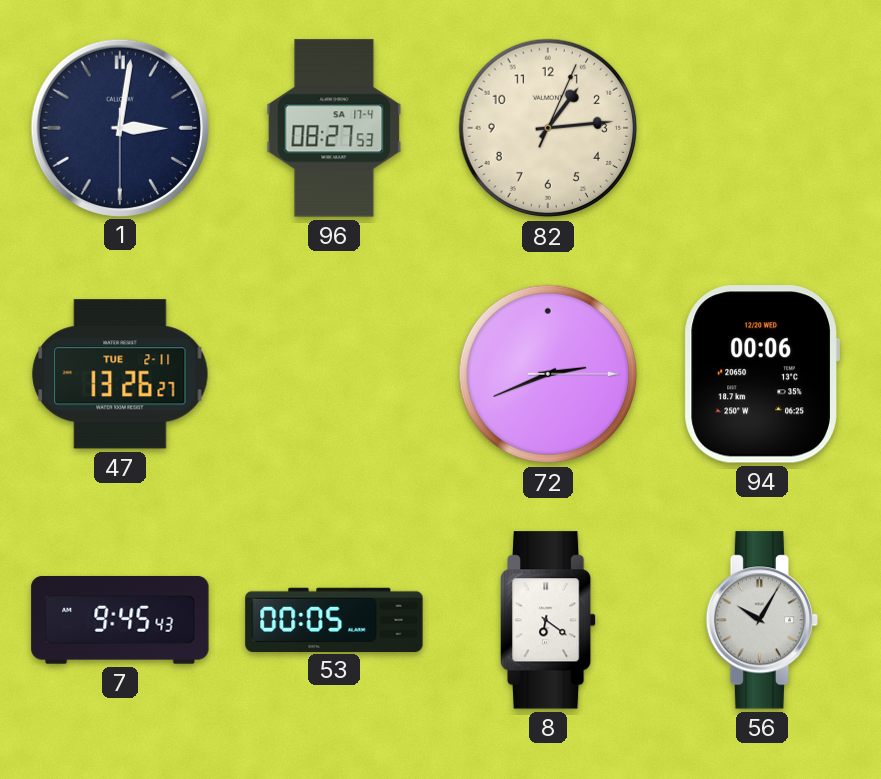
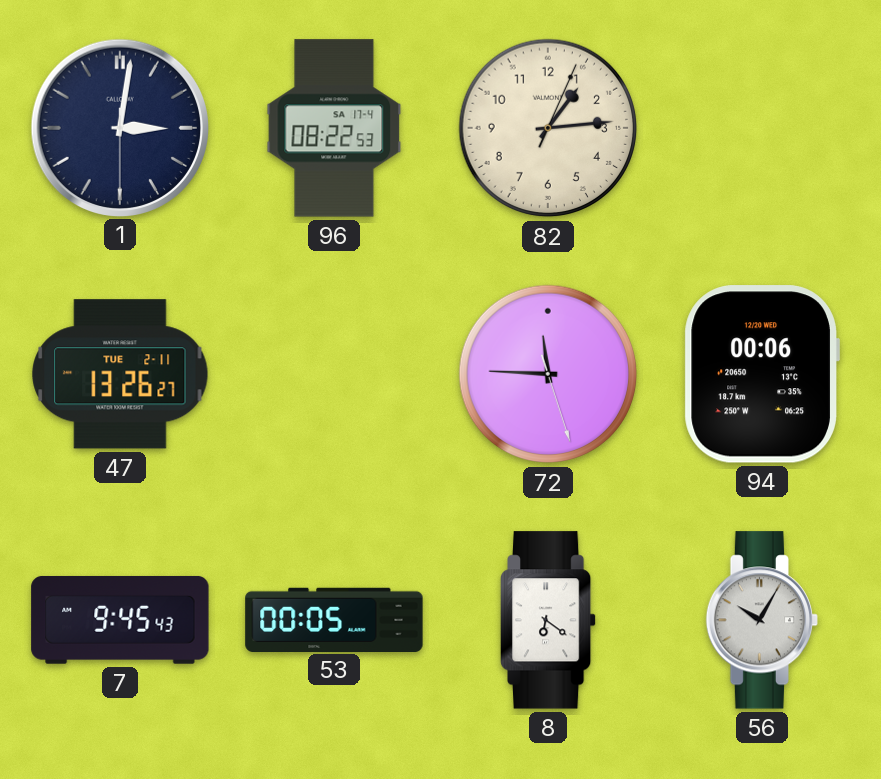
96: 08:27 -> 08:22
72: 2:41 -> 11:45
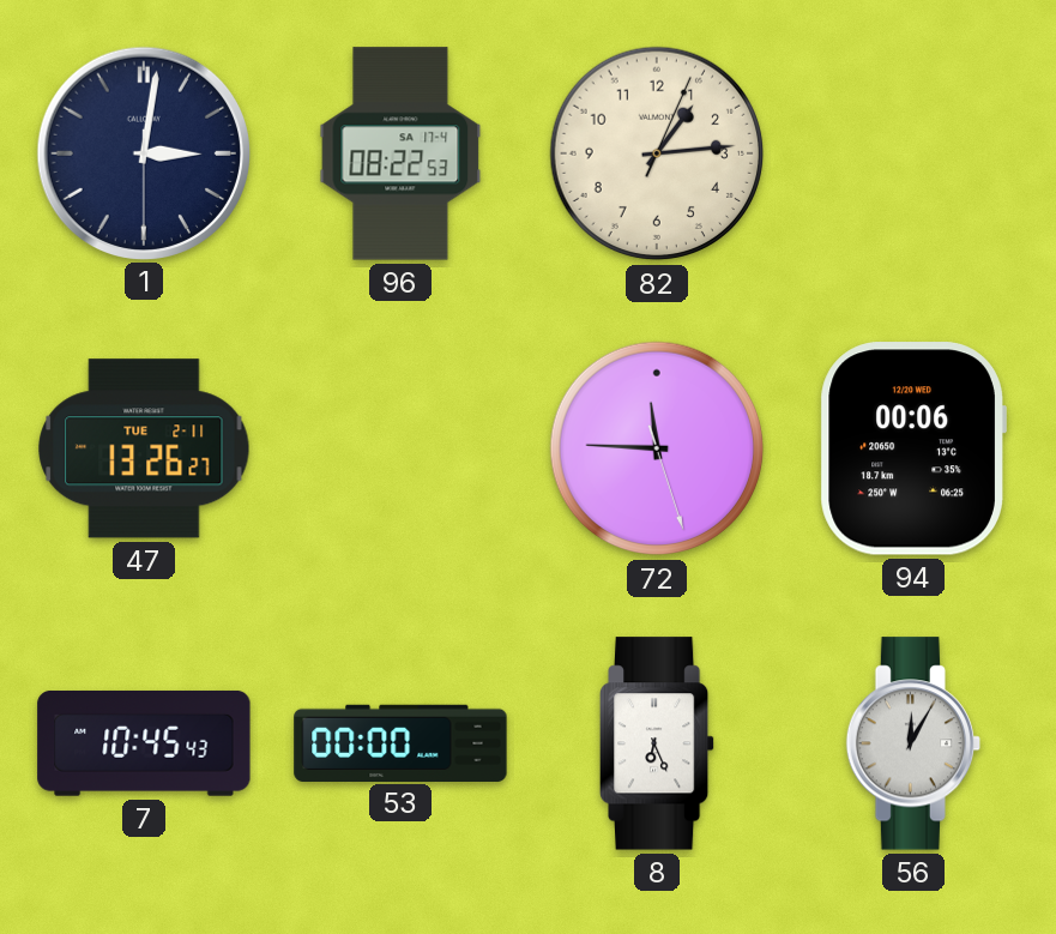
7: 9:45 -> 10:45
53: 00:05 -> 00:00
8: 6:21 -> 6:26
56: 10:05 -> 12:05
